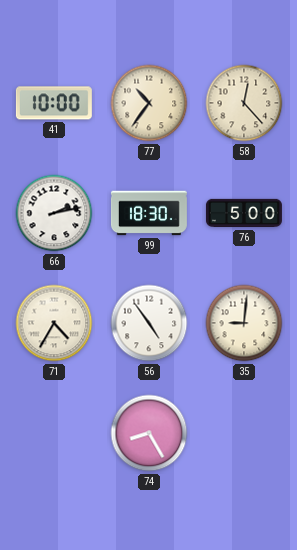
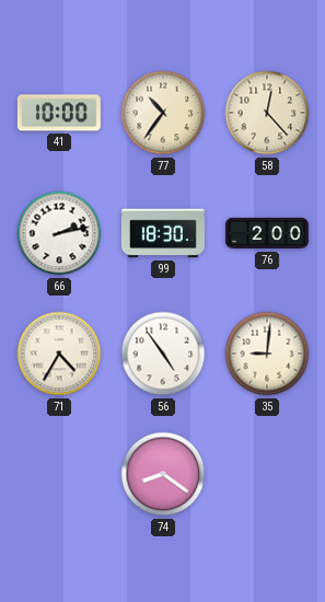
76: 5:00 -> 2:00
74: 8:25 -> 8:21
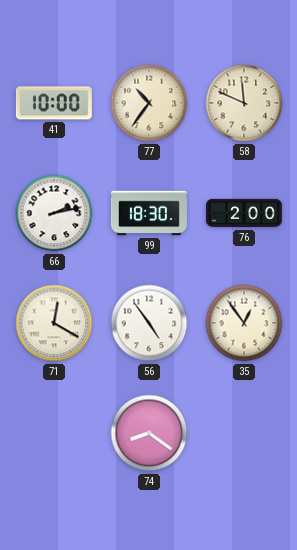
58: 12:23 -> 11:49
71: 4:35 -> 12:20
35: 9:01 -> 12:54
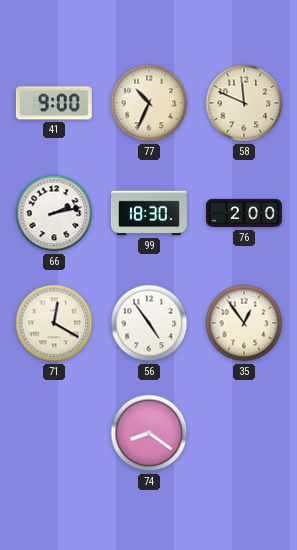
41: 10:00 -> 9:00
77: 10:36 -> 10:34
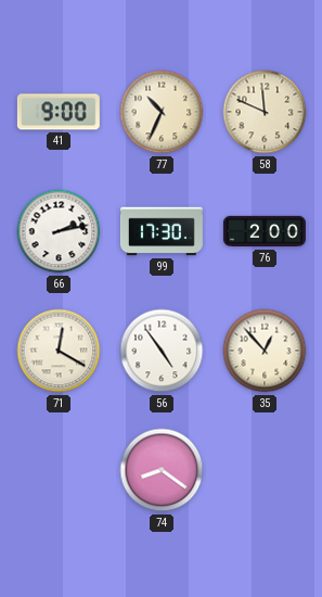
99: 18:30 -> 17:30
35: 12:54 -> 12:53
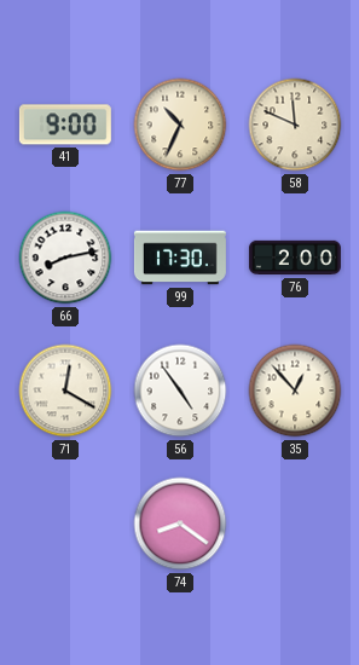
66: 2:13 -> 8:13
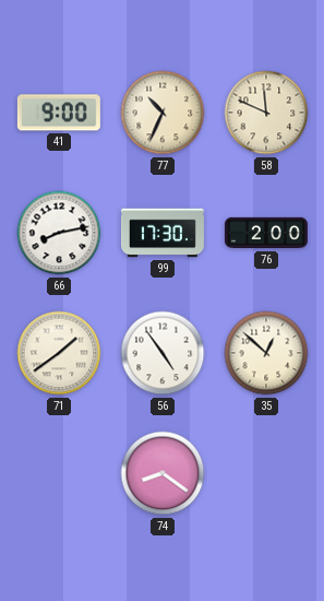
71: 12:20 -> 1:39
35: 12:53 -> 12:52
